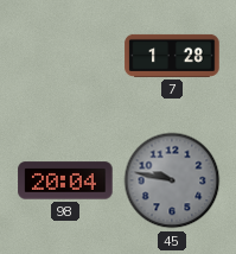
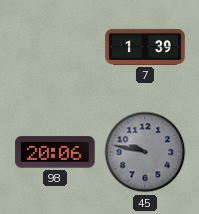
7: 1:28 -> 1:39
98: 20:04 -> 20:06
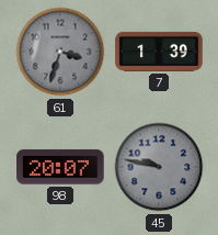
61: none -> 3:33
98: 20:06 -> 20:07
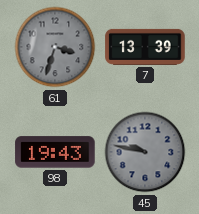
7: 1:39 -> 13:39
98: 20:07 -> 19:43
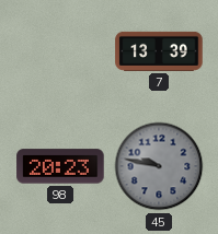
61: 3:33 -> none
98: 19:43 -> 20:23
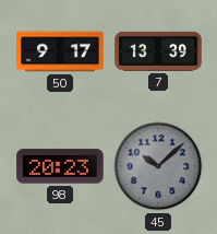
50: none -> 9:17
45: 9:47 -> 10:08
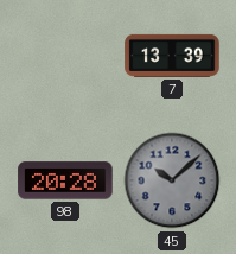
50: 9:17 -> none
98: 20:23 -> 20:28
